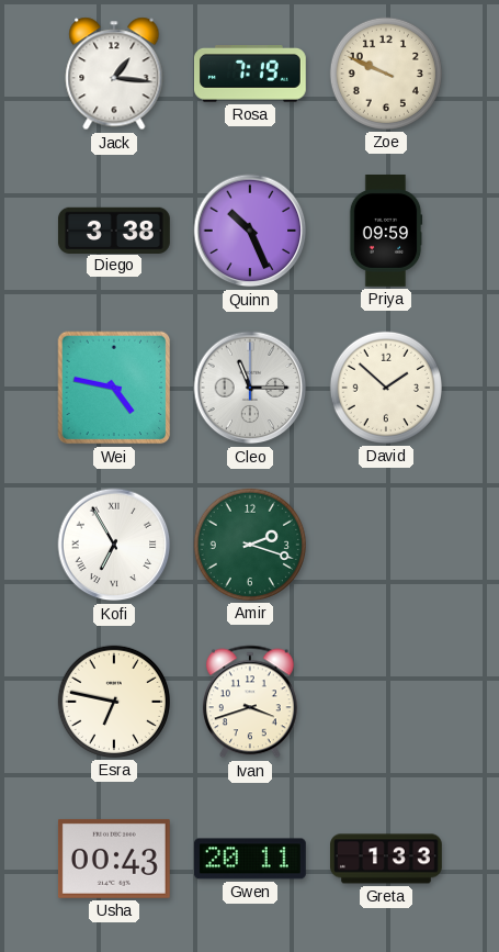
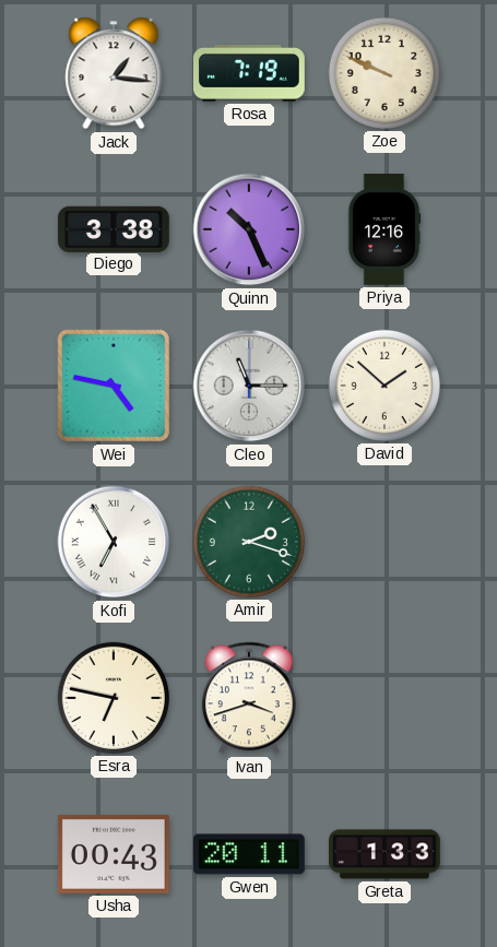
Priya: 09:59 -> 12:16
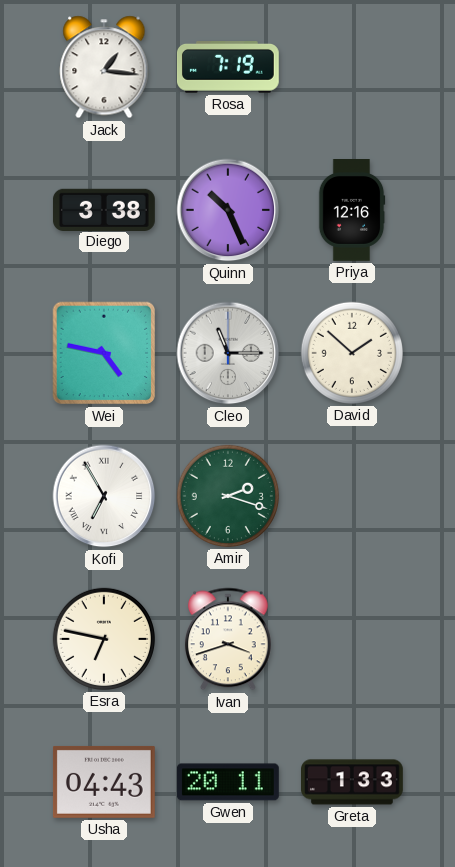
Zoe: 9:49 -> none
Usha: 00:43 -> 04:43
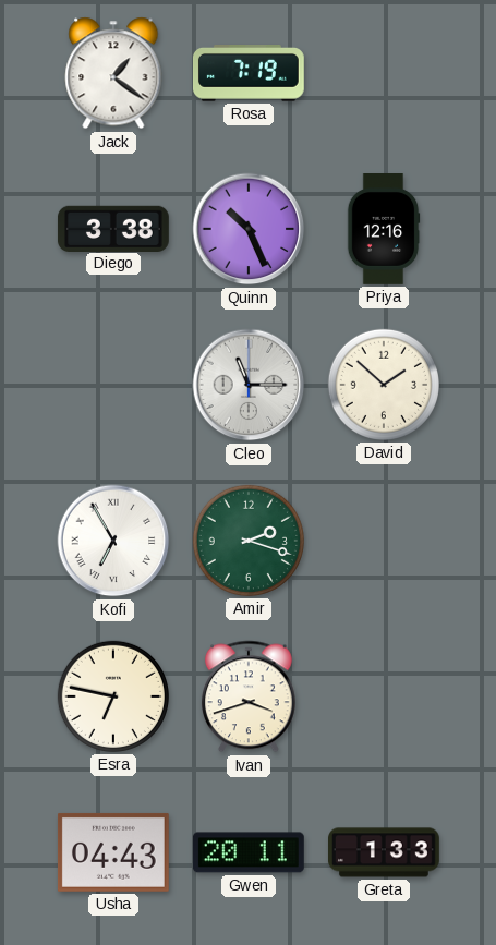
Jack: 1:16 -> 1:21
Wei: 4:47 -> none
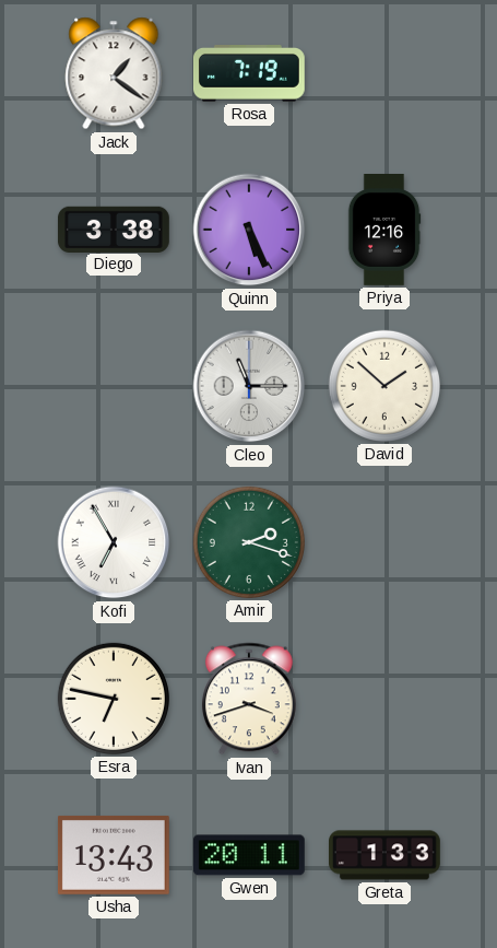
Quinn: 10:26 -> 5:26
Usha: 04:43 -> 13:43
